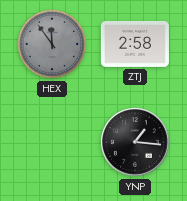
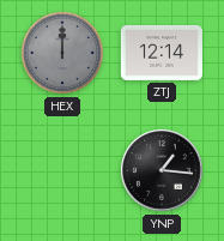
HEX: 11:54 -> 12:00
ZTJ: 2:58 -> 12:14
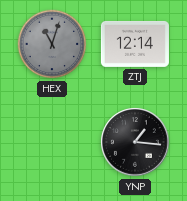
HEX: 12:00 -> 11:03
